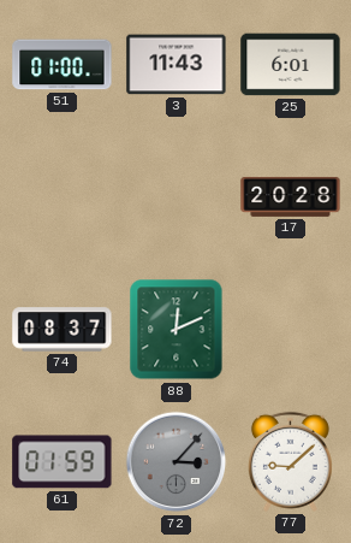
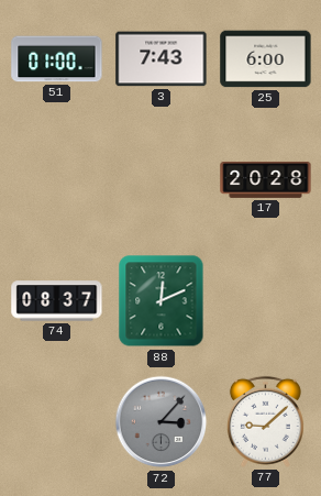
3: 11:43 -> 7:43
25: 6:01 -> 6:00
61: 01:59 -> none
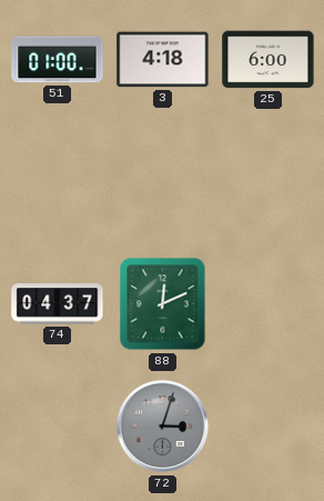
3: 7:43 -> 4:18
17: 20:28 -> none
74: 08:37 -> 04:37
72: 3:07 -> 3:03
77: 9:08 -> none
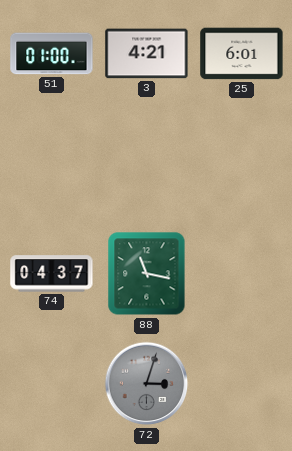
3: 4:18 -> 4:21
25: 6:00 -> 6:01
88: 12:11 -> 11:17
